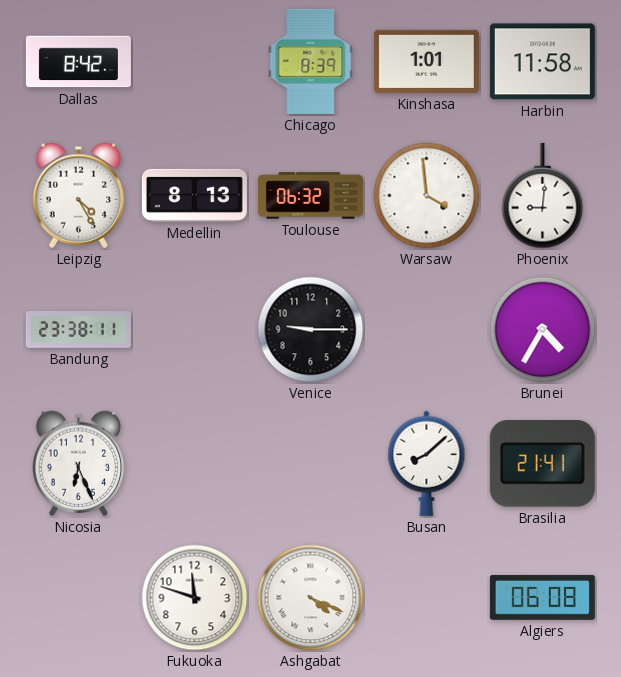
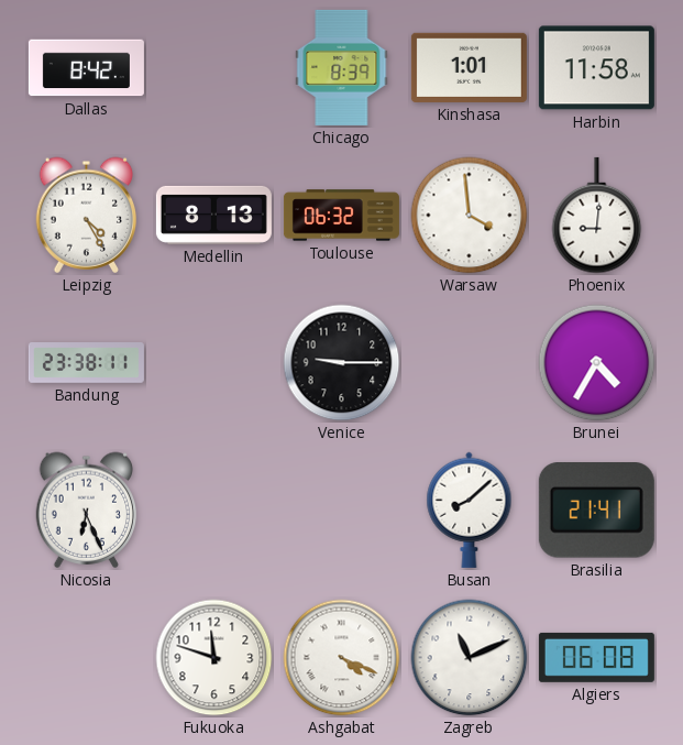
Zagreb: none -> 11:11
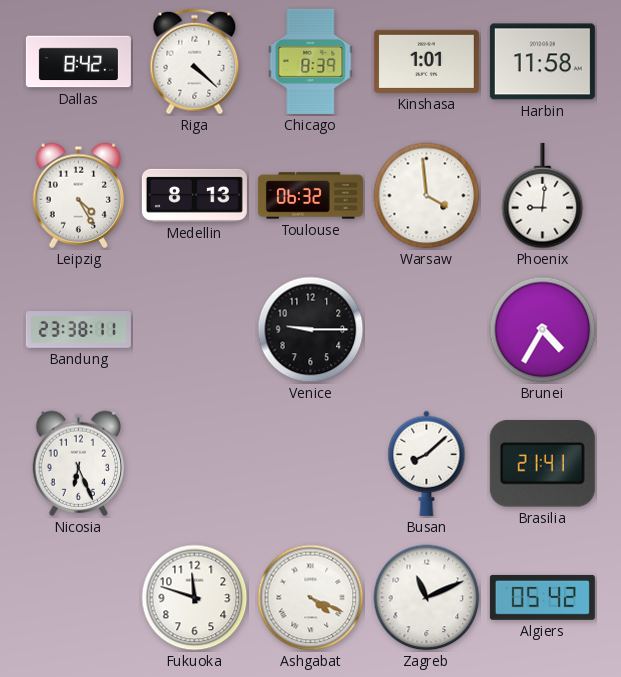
Riga: none -> 4:22
Algiers: 06:08 -> 05:42
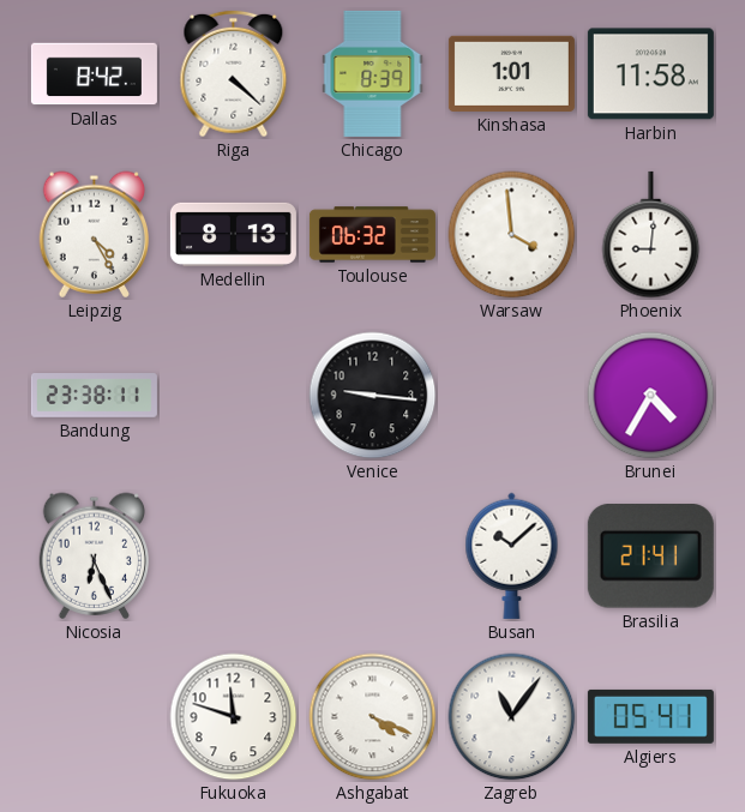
Venice: 9:15 -> 9:16
Busan: 8:08 -> 10:08
Zagreb: 11:11 -> 11:06
Algiers: 05:42 -> 05:41
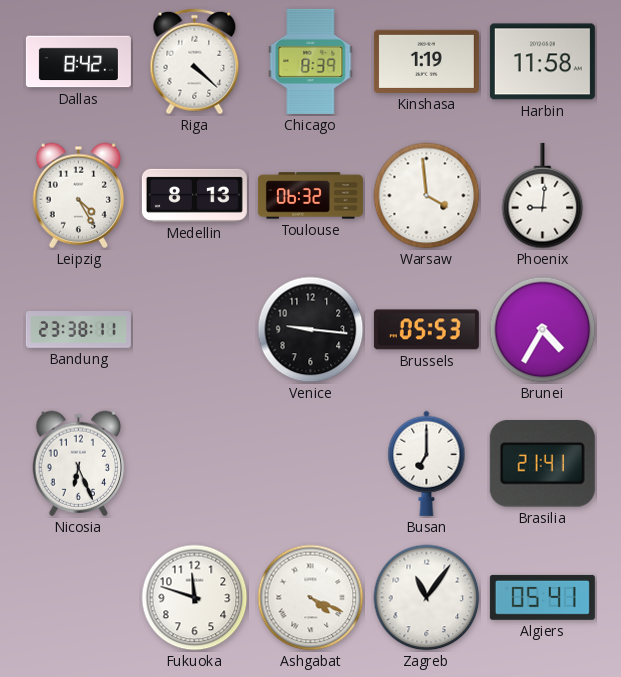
Kinshasa: 1:01 -> 1:19
Brussels: none -> 05:53
Busan: 10:08 -> 7:00
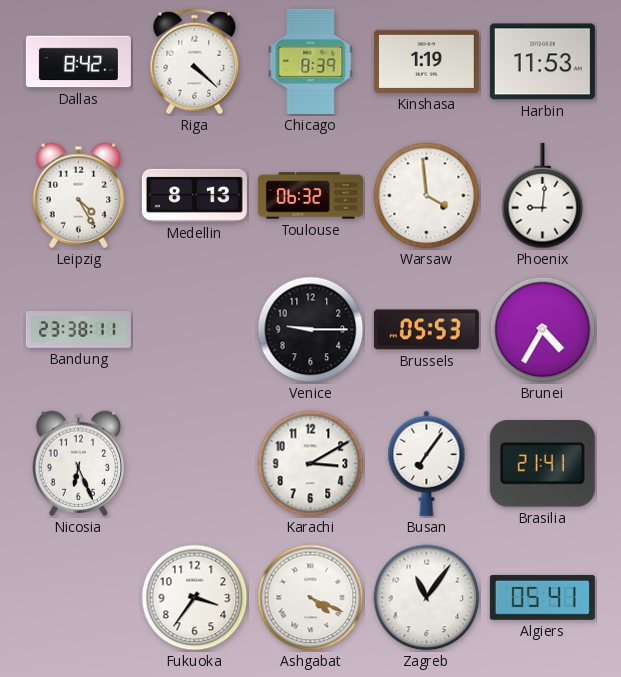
Harbin: 11:58 -> 11:53
Venice: 9:16 -> 9:15
Karachi: none -> 3:10
Busan: 7:00 -> 7:06
Fukuoka: 11:48 -> 3:36
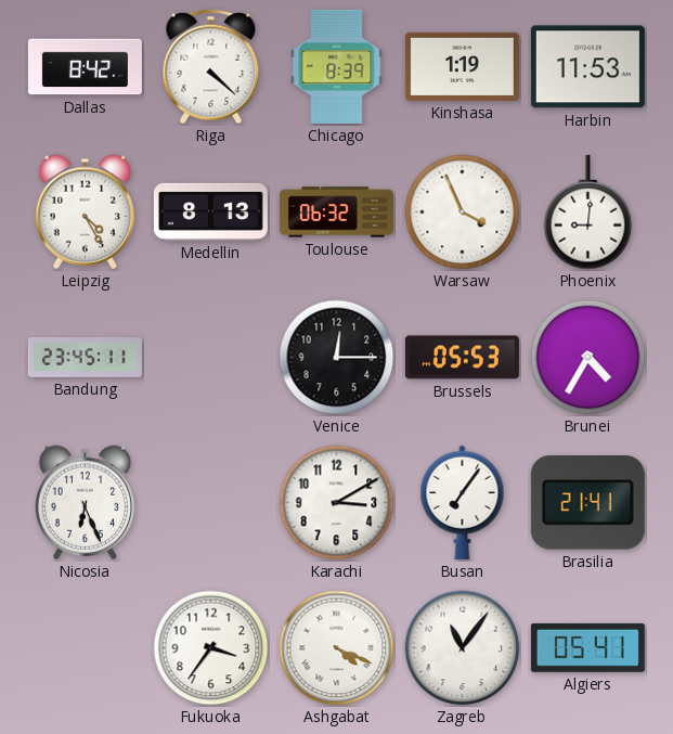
Warsaw: 3:59 -> 3:56
Bandung: 23:38 -> 23:45
Venice: 9:15 -> 12:15
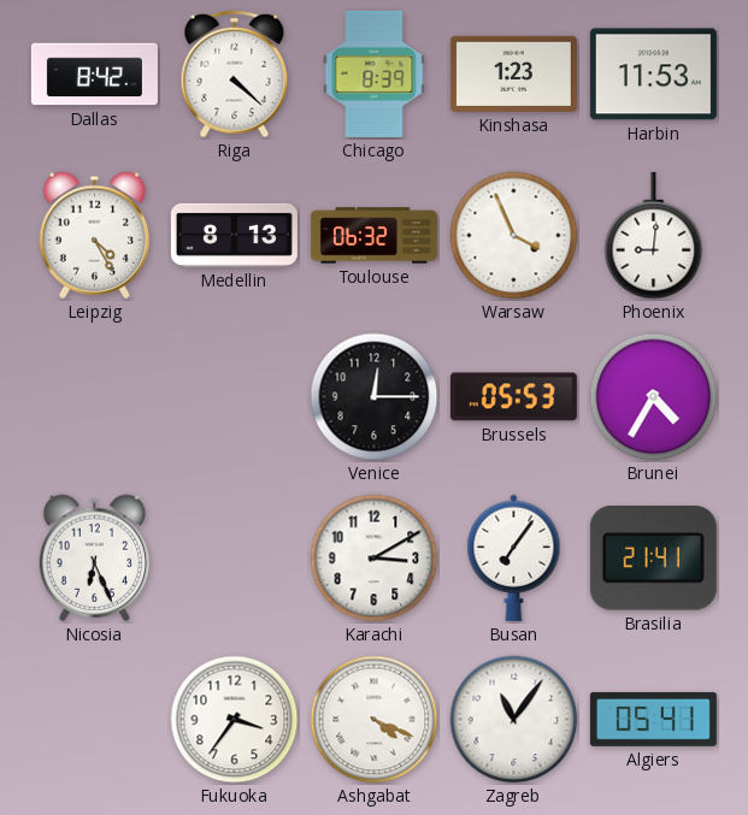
Kinshasa: 1:19 -> 1:23
Bandung: 23:45 -> none
